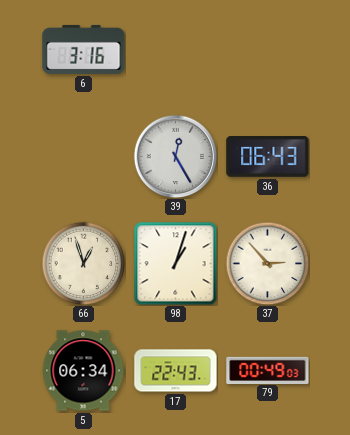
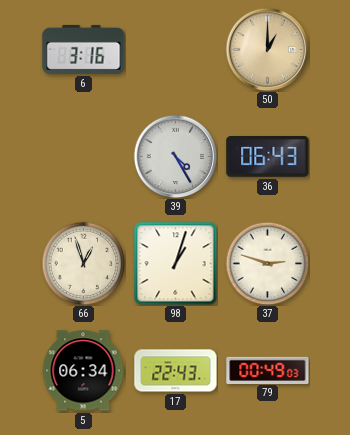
50: none -> 1:00
39: 12:25 -> 4:25
37: 2:53 -> 2:48
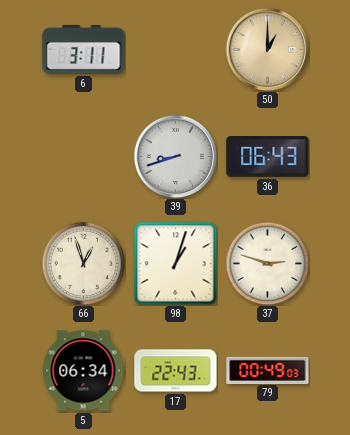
6: 3:16 -> 3:11
39: 4:25 -> 8:42
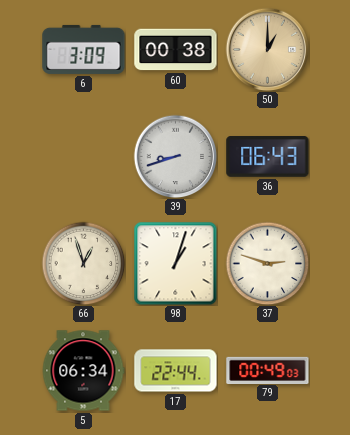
6: 3:11 -> 3:09
60: none -> 00:38
17: 22:43 -> 22:44
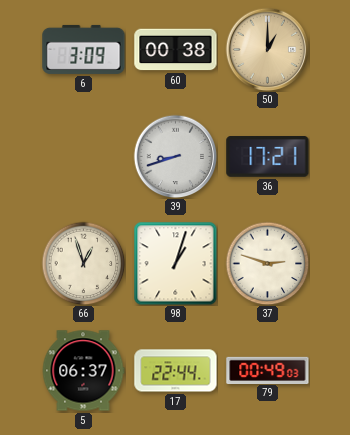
36: 06:43 -> 17:21
5: 06:34 -> 06:37
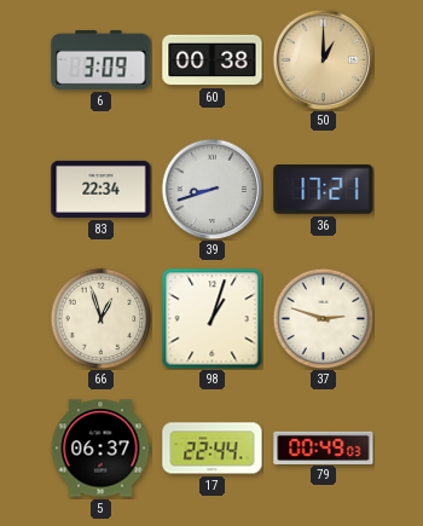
83: none -> 22:34
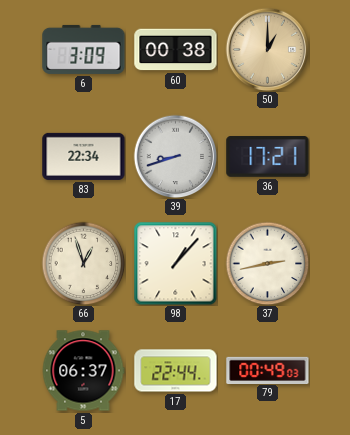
98: 1:03 -> 1:07
37: 2:48 -> 2:43
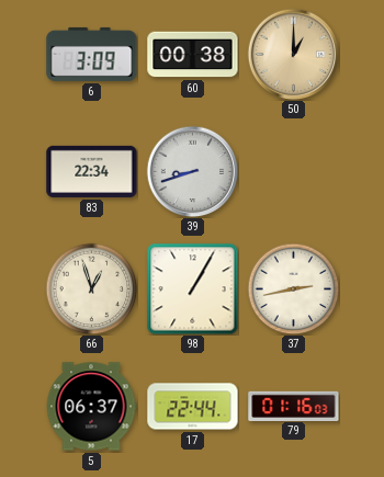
36: 17:21 -> none
98: 1:07 -> 1:05
79: 00:49 -> 01:16
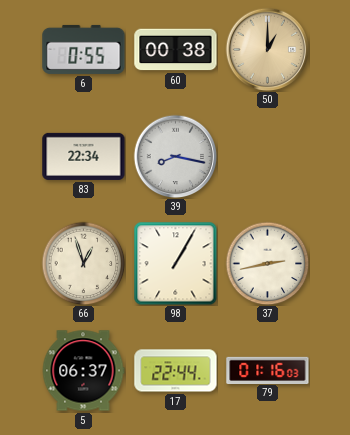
6: 3:09 -> 0:55
39: 8:42 -> 8:17
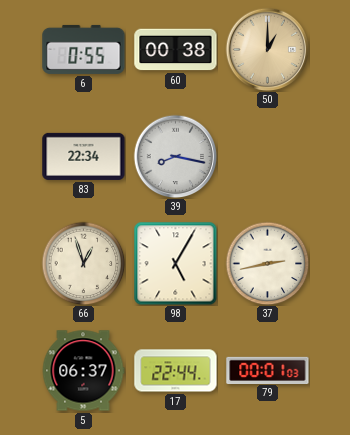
98: 1:05 -> 5:05
79: 01:16 -> 00:01
